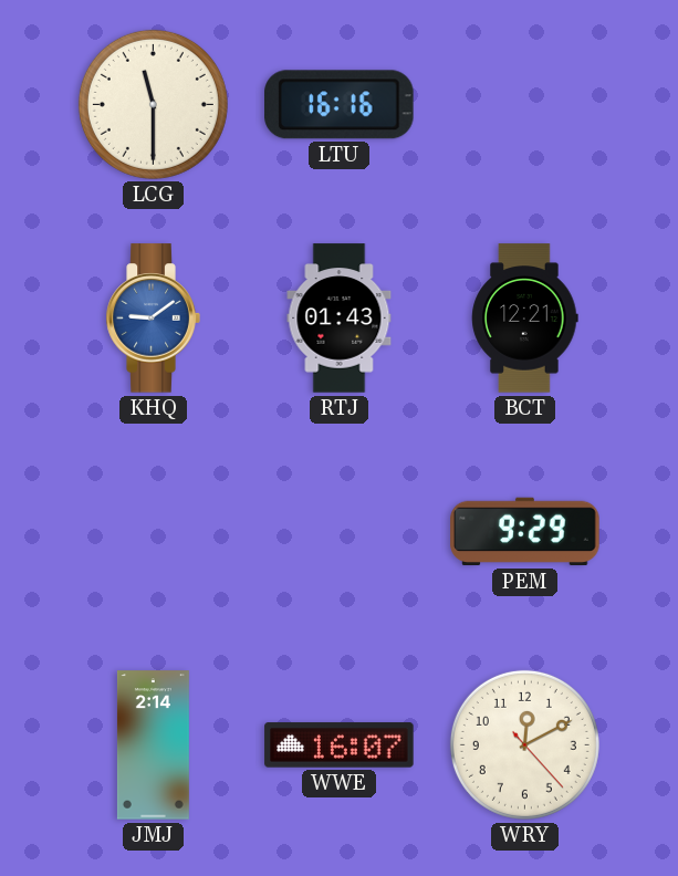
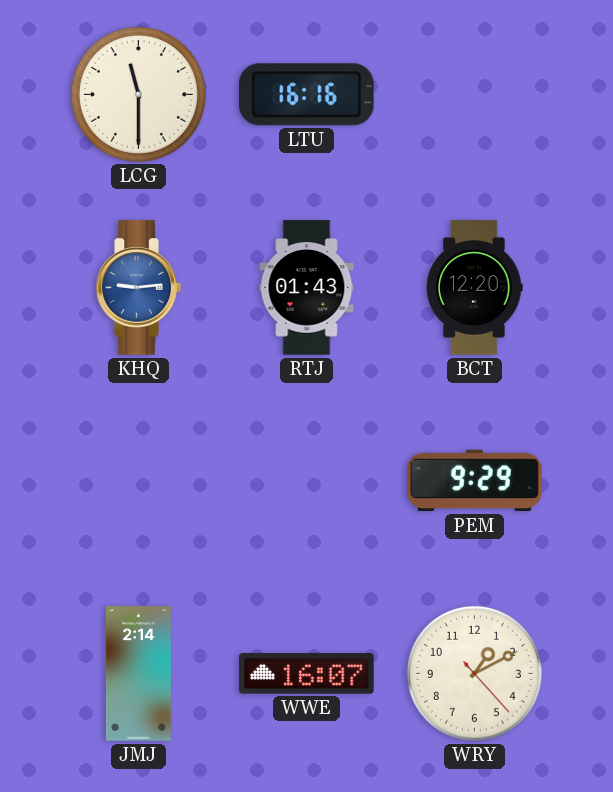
KHQ: 9:09 -> 9:14
BCT: 12:21 -> 12:20
WRY: 12:10 -> 1:10
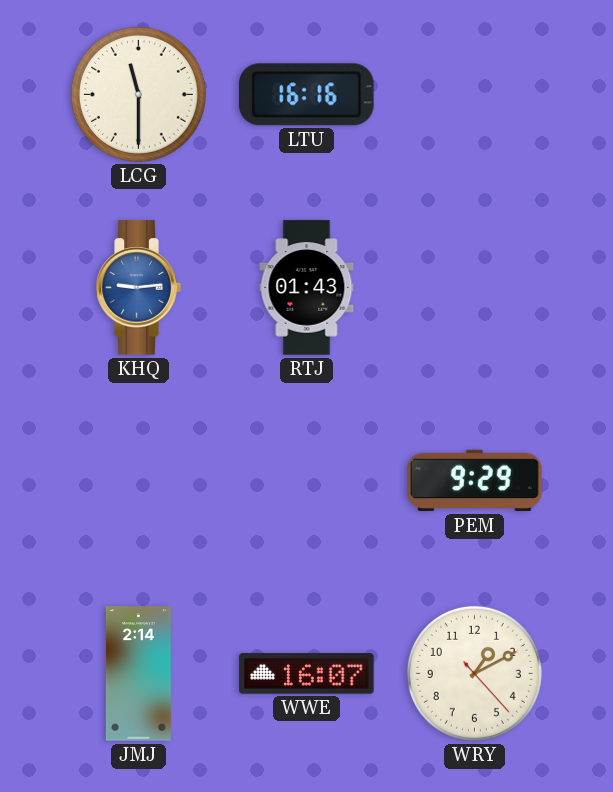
BCT: 12:20 -> none
